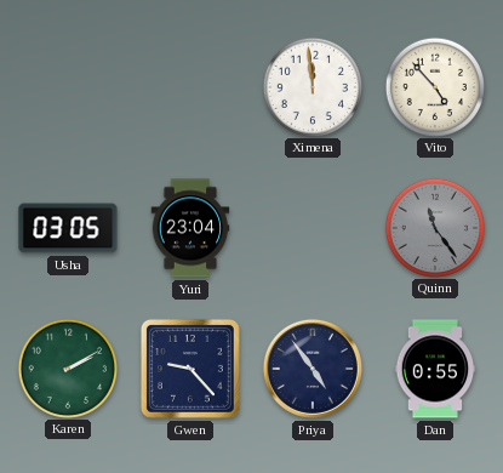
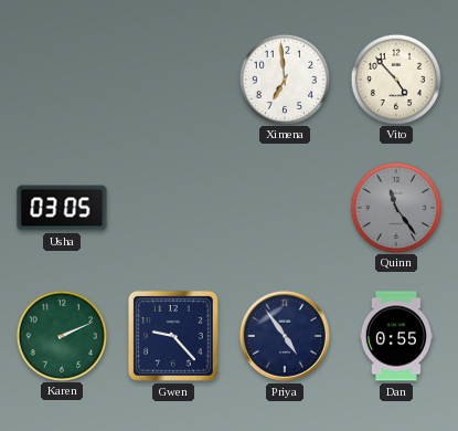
Ximena: 11:59 -> 6:59
Yuri: 23:04 -> none
Karen: 2:10 -> 2:11
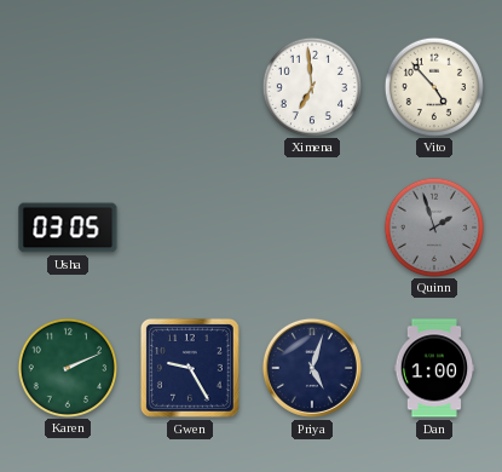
Quinn: 11:24 -> 1:57
Gwen: 9:23 -> 9:25
Priya: 4:54 -> 5:03
Dan: 0:55 -> 1:00
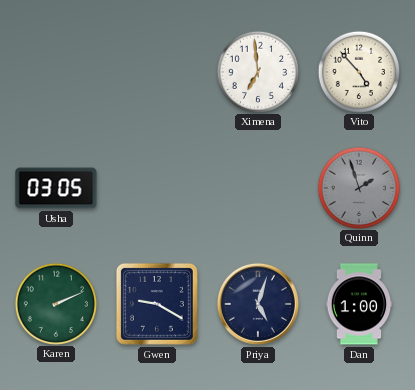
Gwen: 9:25 -> 9:20
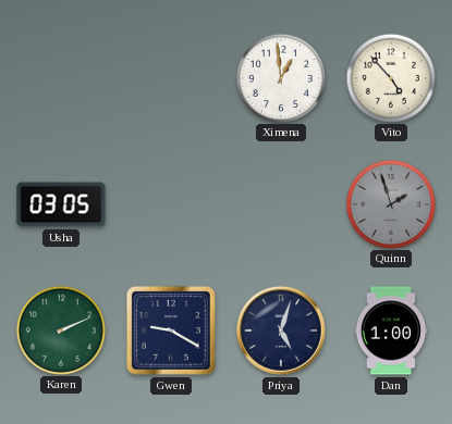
Ximena: 6:59 -> 12:59
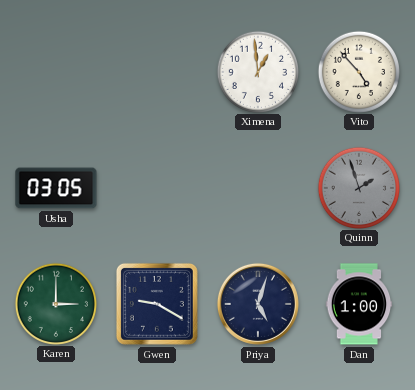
Karen: 2:11 -> 3:00
